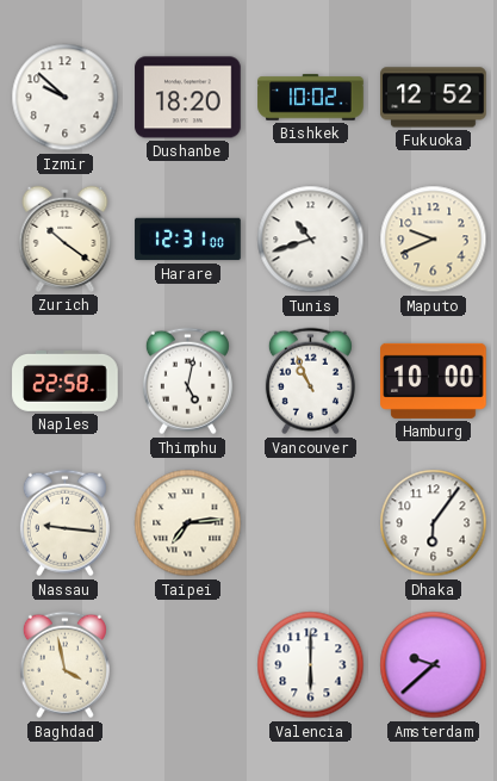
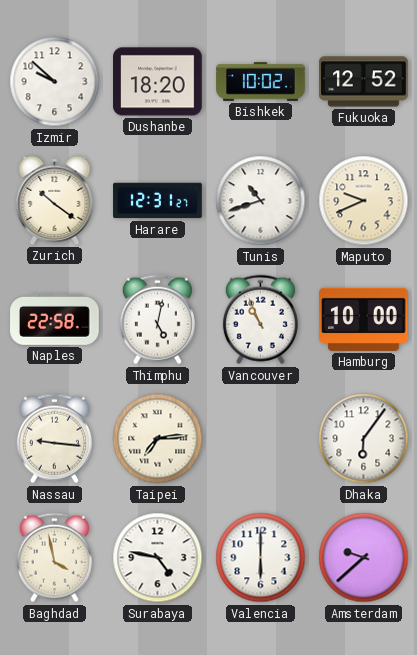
Harare: 12:31:00 -> 12:31:27
Surabaya: none -> 4:47
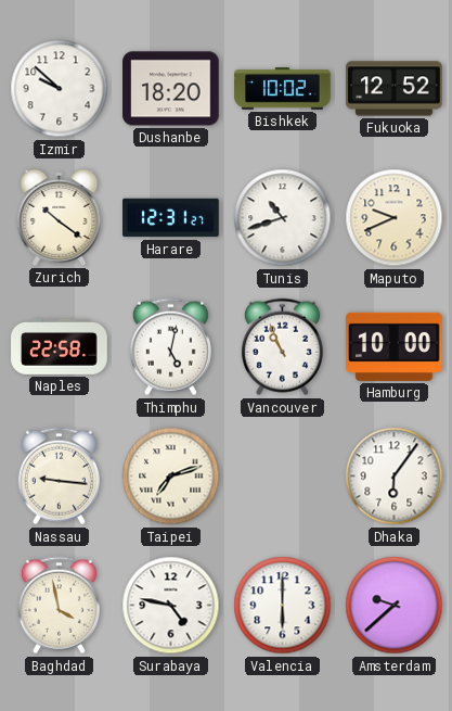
Taipei: 7:14 -> 7:12
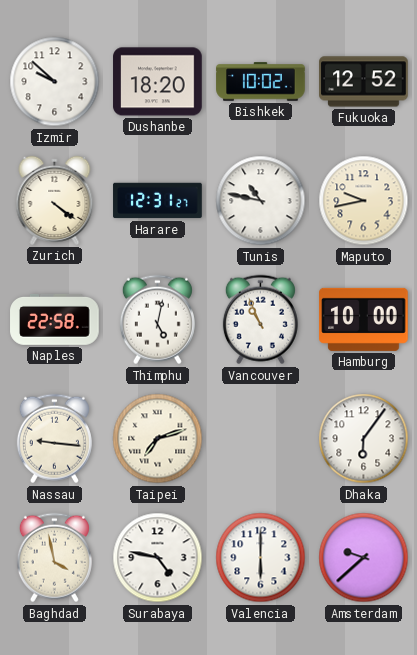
Zurich: 10:21 -> 4:21
Tunis: 10:42 -> 10:47
Maputo: 9:41 -> 9:43
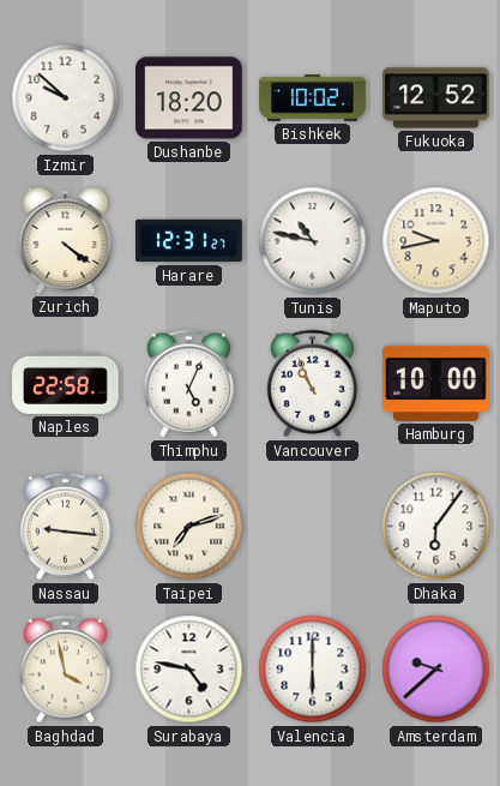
Thimphu: 5:02 -> 5:04
